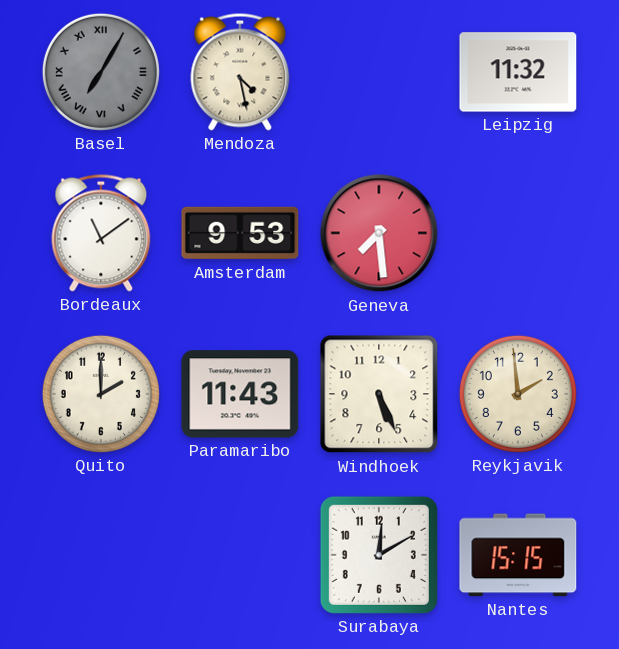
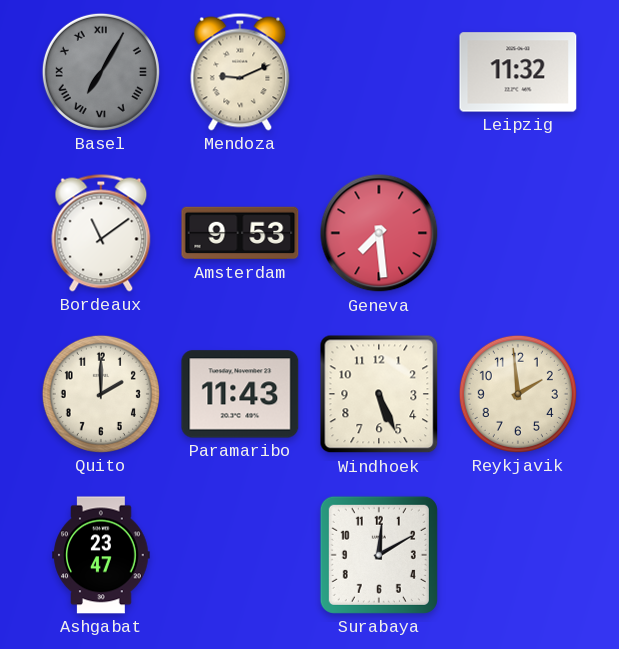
Mendoza: 4:28 -> 9:11
Ashgabat: none -> 23:47
Nantes: 15:15 -> none
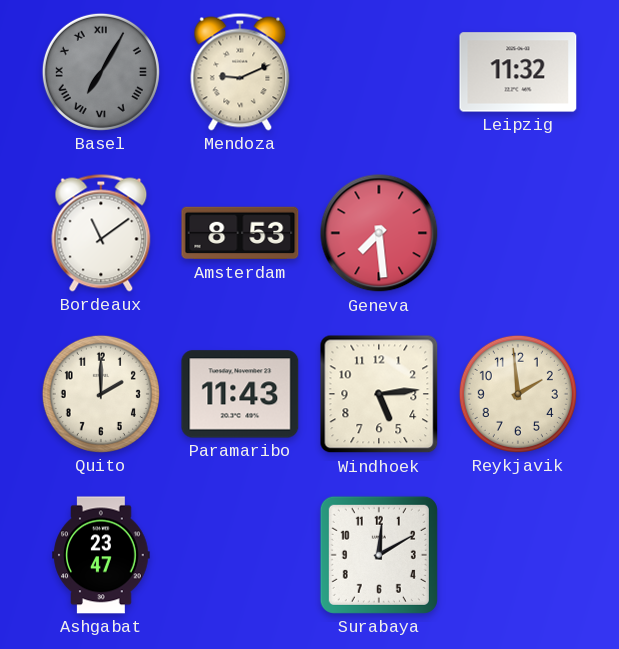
Amsterdam: 9:53 -> 8:53
Windhoek: 5:26 -> 5:14
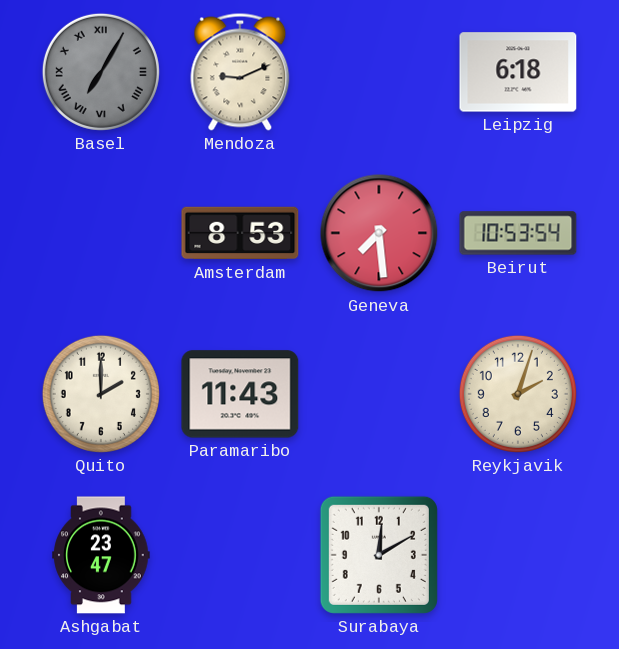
Leipzig: 11:32 -> 6:18
Bordeaux: 11:09 -> none
Beirut: none -> 10:53
Windhoek: 5:14 -> none
Reykjavik: 1:59 -> 2:03
